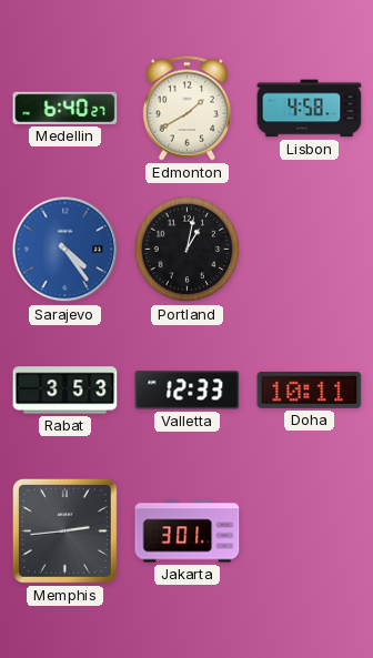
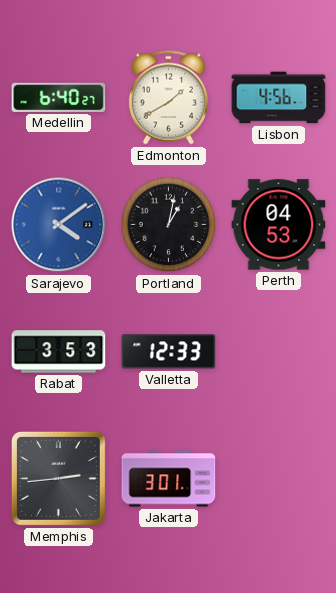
Lisbon: 4:58 -> 4:56
Sarajevo: 4:24 -> 4:09
Perth: none -> 04:53
Doha: 10:11 -> none
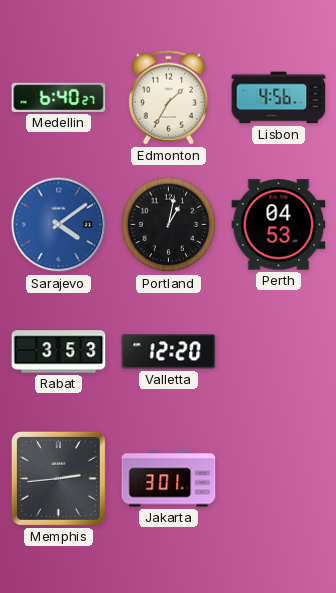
Edmonton: 1:40 -> 1:35
Valletta: 12:33 -> 12:20
